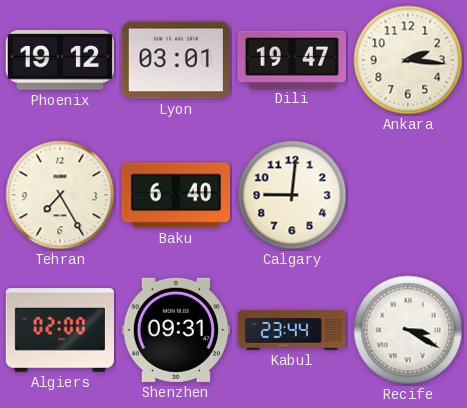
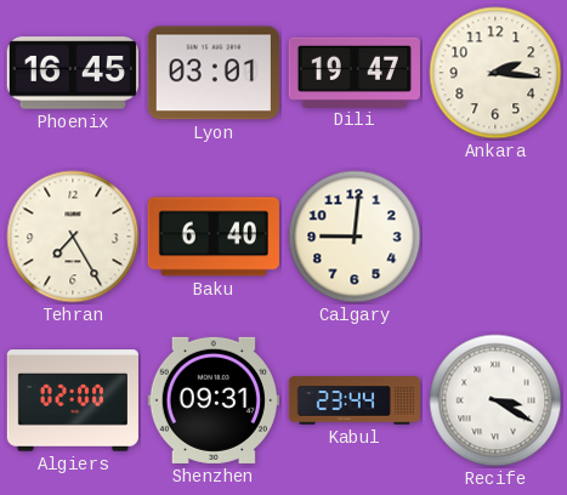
Phoenix: 19:12 -> 16:45
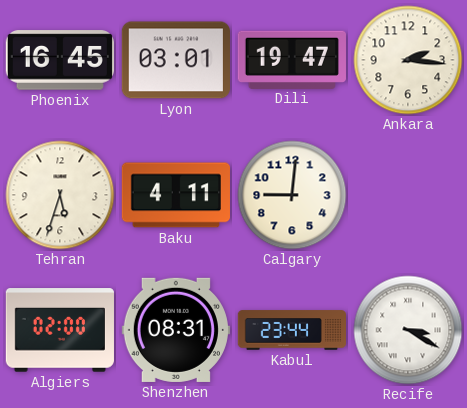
Tehran: 7:25 -> 5:33
Baku: 6:40 -> 4:11
Shenzhen: 09:31 -> 08:31
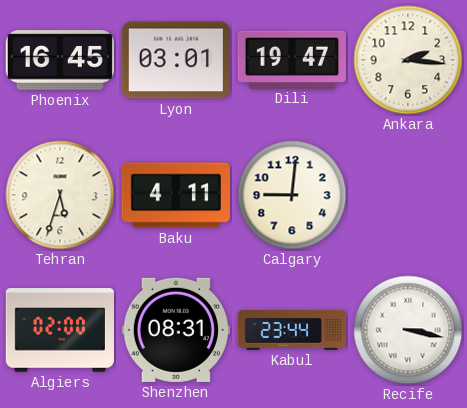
Recife: 3:20 -> 3:17
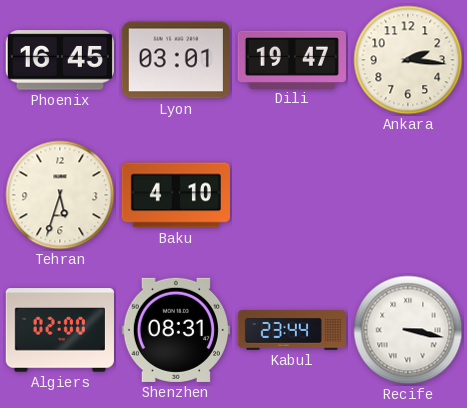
Baku: 4:11 -> 4:10
Calgary: 9:01 -> none
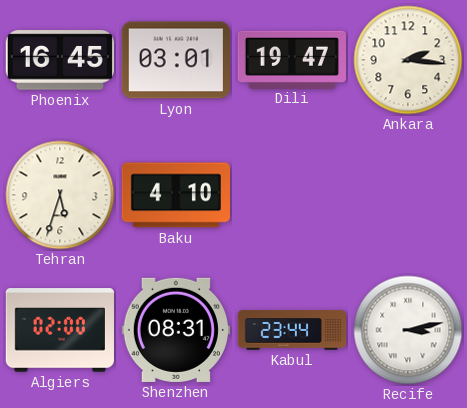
Recife: 3:17 -> 3:13
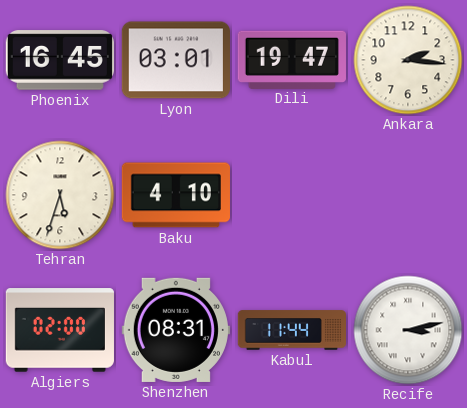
Kabul: 23:44 -> 11:44
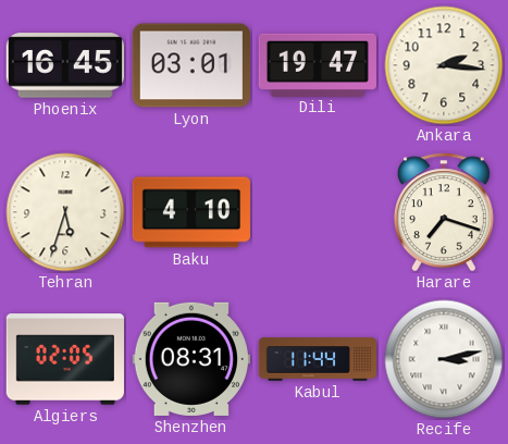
Harare: none -> 7:18
Algiers: 02:00 -> 02:05
